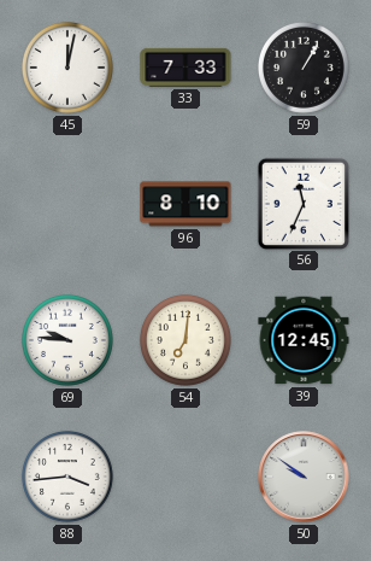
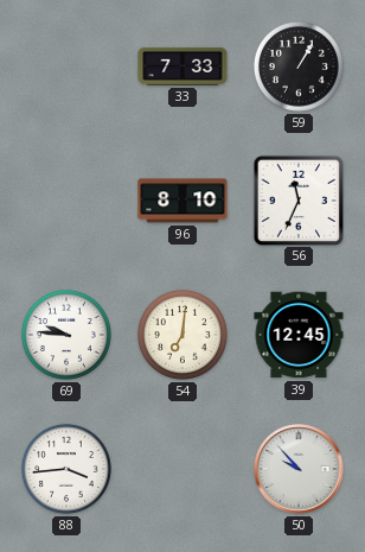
45: 12:02 -> none
50: 9:51 -> 9:53
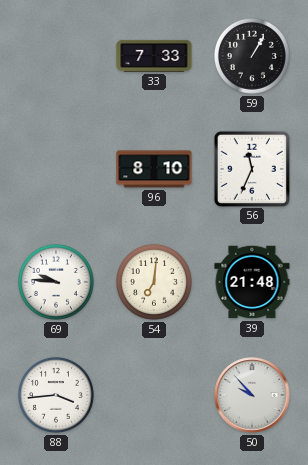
39: 12:45 -> 21:48
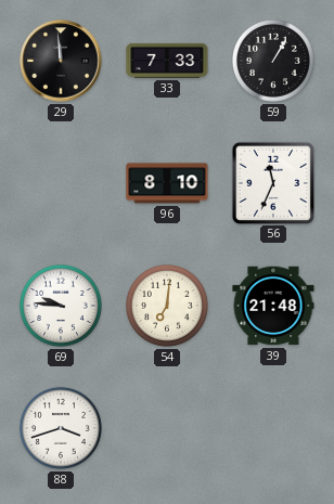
29: none -> 11:59
88: 3:44 -> 3:42
50: 9:53 -> none
